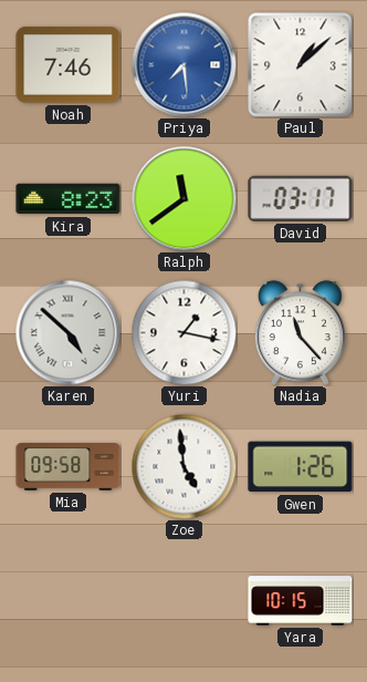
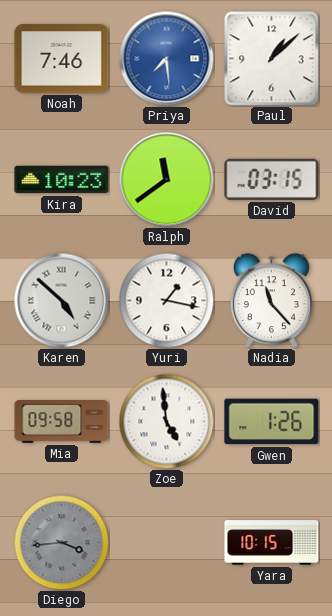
Kira: 8:23 -> 10:23
David: 03:17 -> 03:15
Diego: none -> 3:44
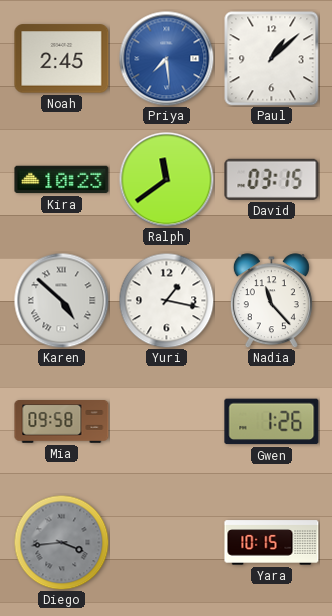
Noah: 7:46 -> 2:45
Zoe: 4:59 -> none
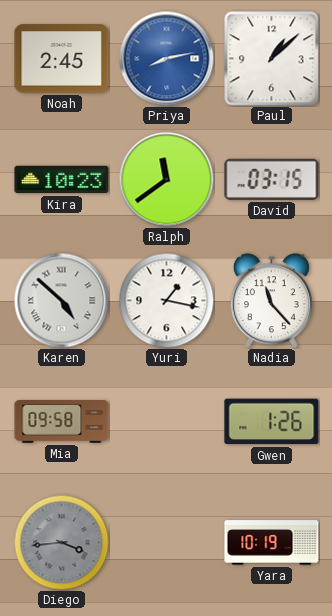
Priya: 7:29 -> 8:13
Yara: 10:15 -> 10:19
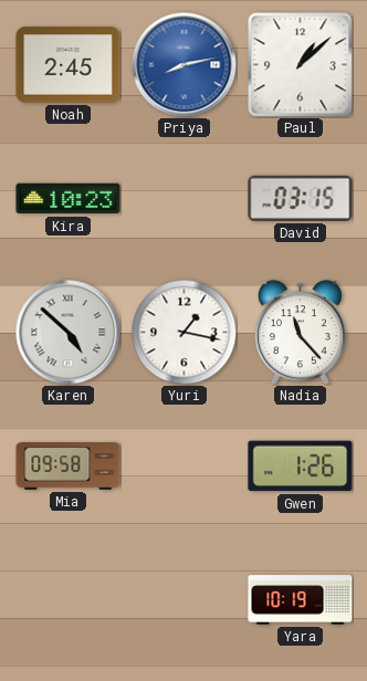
Ralph: 11:39 -> none
Diego: 3:44 -> none
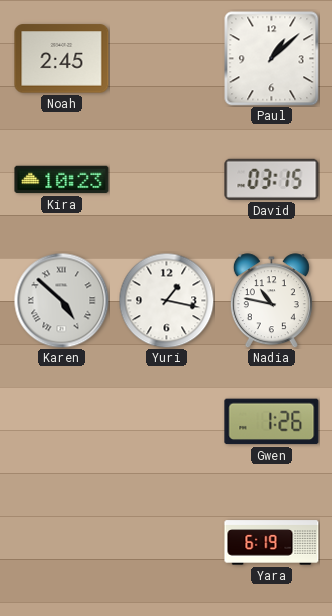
Priya: 8:13 -> none
Nadia: 11:23 -> 10:47
Mia: 09:58 -> none
Yara: 10:19 -> 6:19
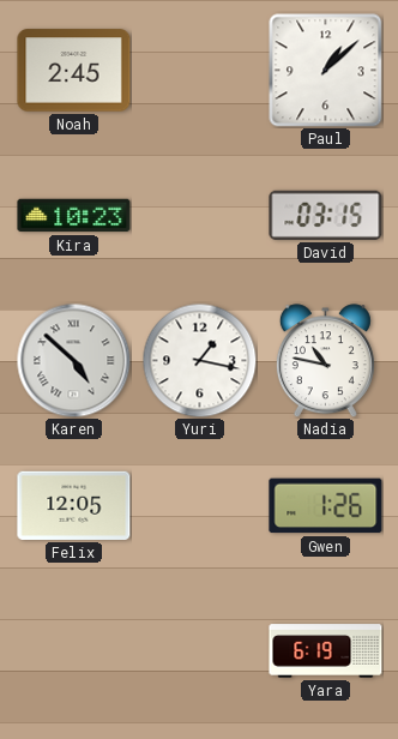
Felix: none -> 12:05
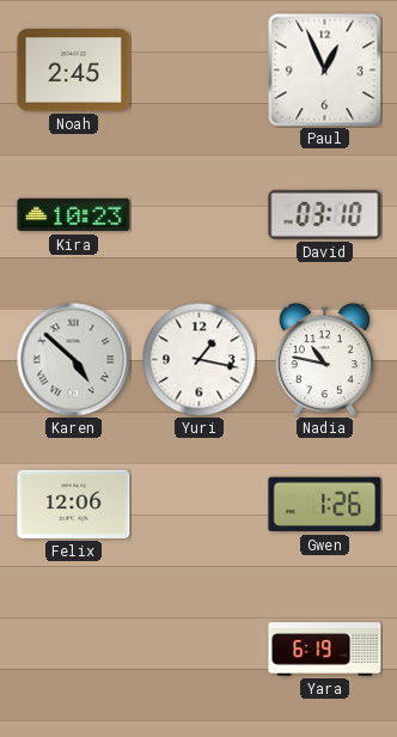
Paul: 1:08 -> 12:56
David: 03:15 -> 03:10
Felix: 12:05 -> 12:06
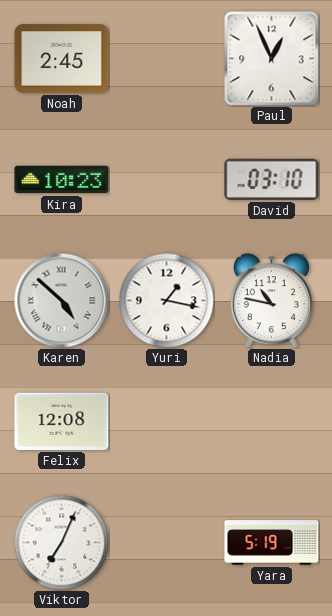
Felix: 12:06 -> 12:08
Gwen: 1:26 -> none
Viktor: none -> 7:04
Yara: 6:19 -> 5:19
